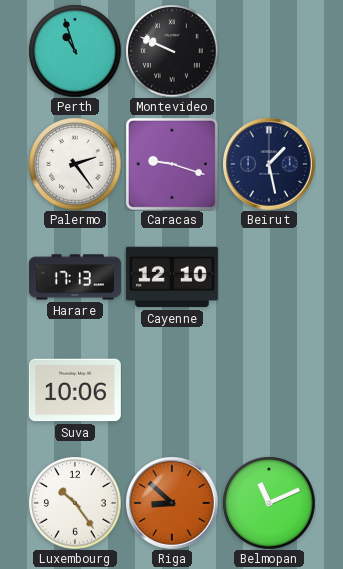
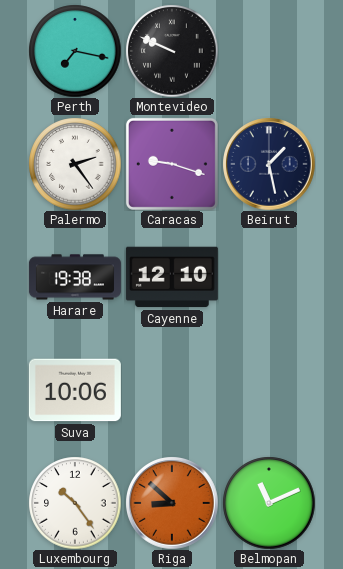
Perth: 10:57 -> 7:17
Harare: 17:13 -> 19:38
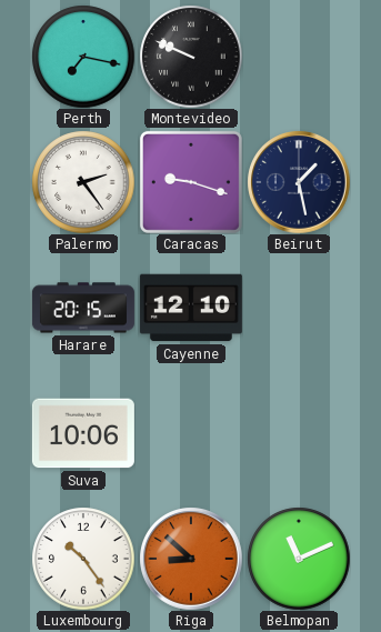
Harare: 19:38 -> 20:15
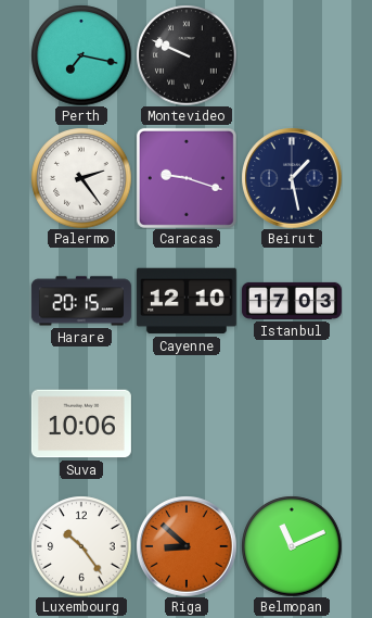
Istanbul: none -> 17:03
